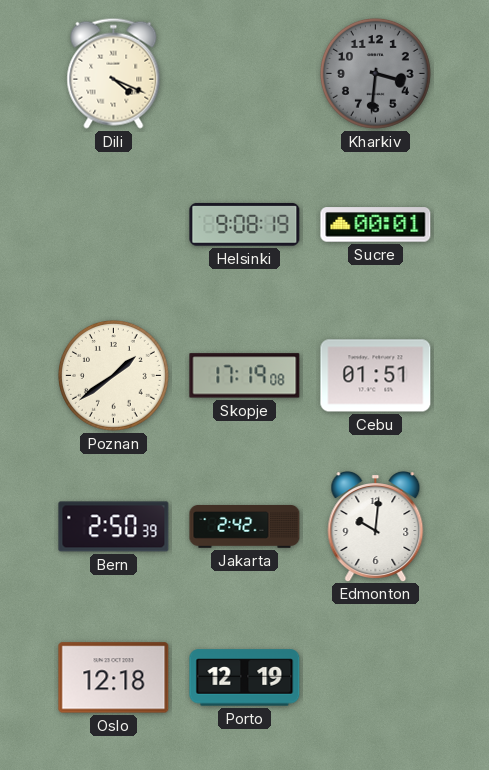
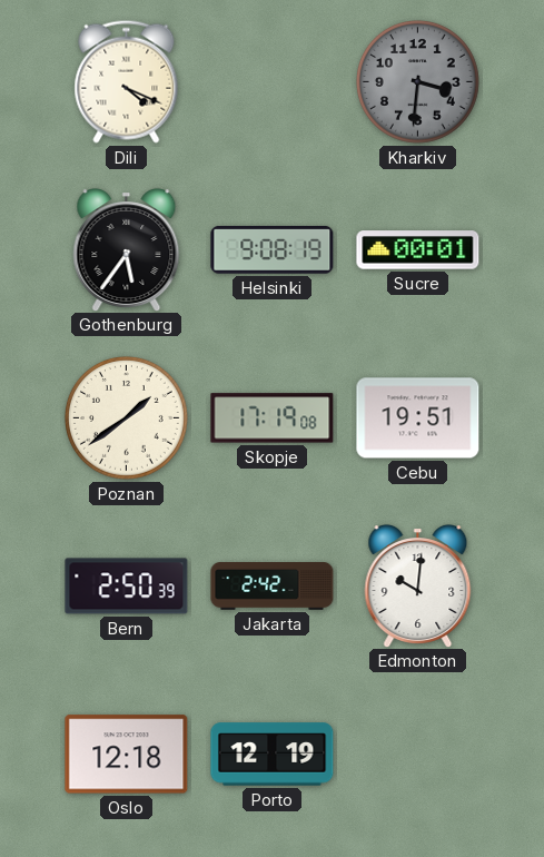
Gothenburg: none -> 5:36
Cebu: 01:51 -> 19:51
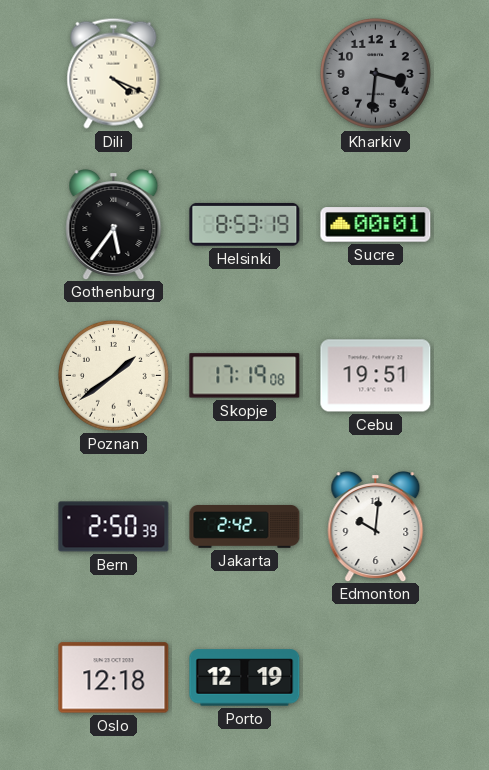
Helsinki: 9:08 -> 8:53
